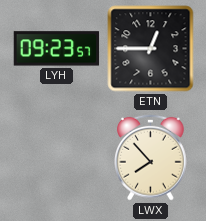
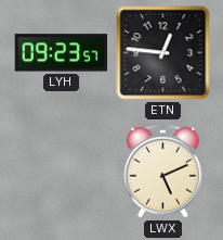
ETN: 12:45 -> 12:46
LWX: 7:53 -> 5:11
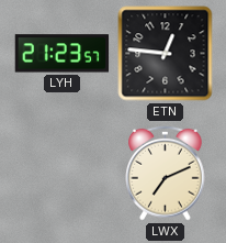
LYH: 09:23 -> 21:23
LWX: 5:11 -> 7:11
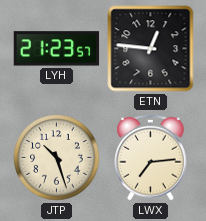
JTP: none -> 10:27
LWX: 7:11 -> 7:14
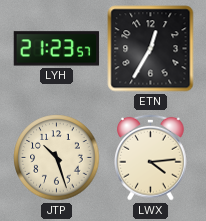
ETN: 12:46 -> 12:35
LWX: 7:14 -> 4:14
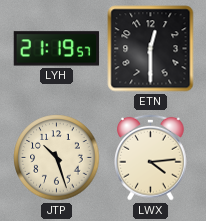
LYH: 21:23 -> 21:19
ETN: 12:35 -> 12:30
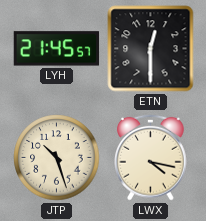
LYH: 21:19 -> 21:45
LWX: 4:14 -> 4:17
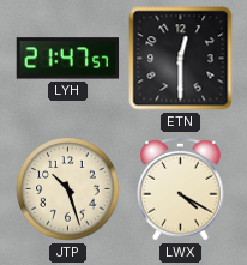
LYH: 21:45 -> 21:47
LWX: 4:17 -> 4:20
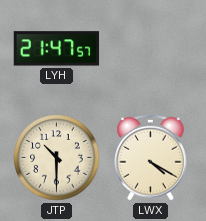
ETN: 12:30 -> none
JTP: 10:27 -> 10:30
